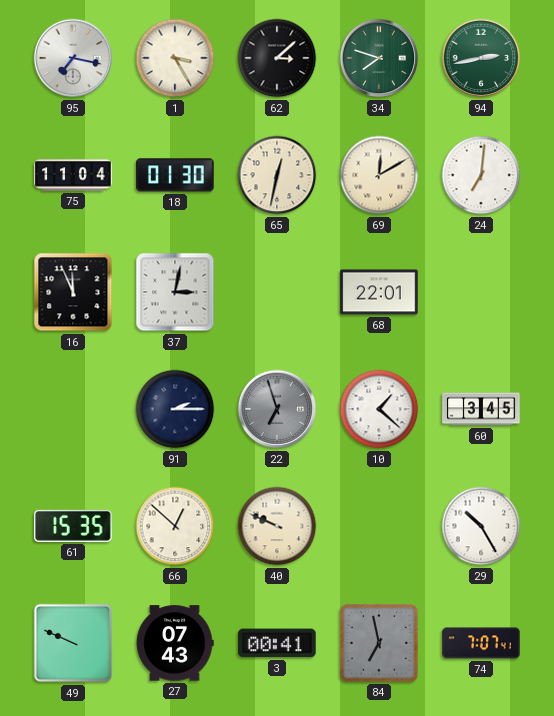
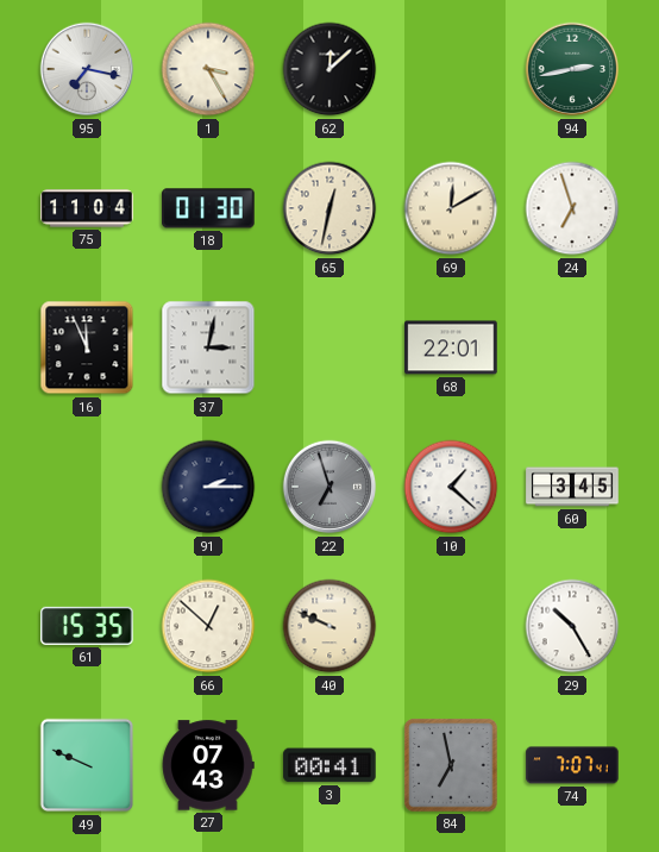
62: 3:08 -> 12:08
34: 7:48 -> none
24: 7:01 -> 6:57
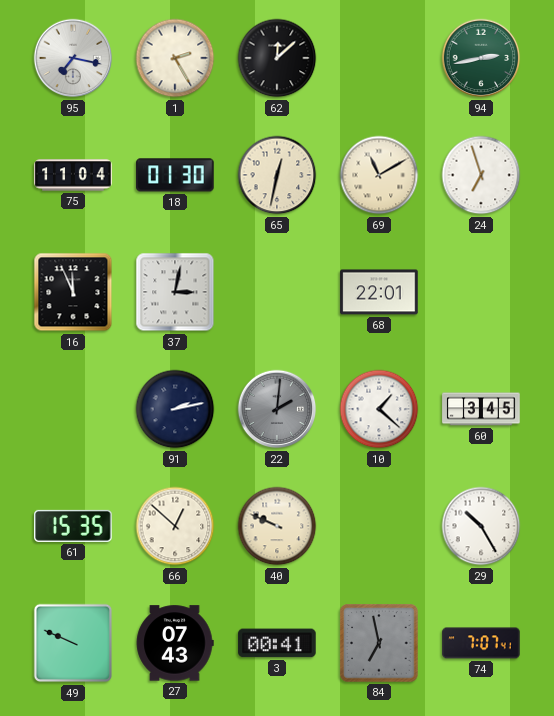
1: 3:25 -> 2:25
69: 12:10 -> 11:10
91: 2:15 -> 2:13
22: 6:57 -> 2:01
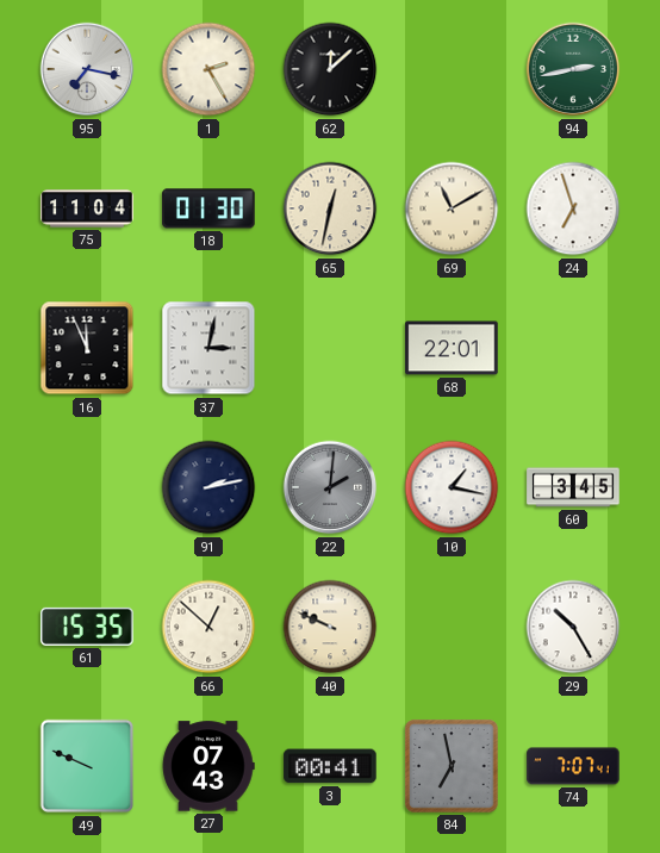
10: 1:22 -> 1:17
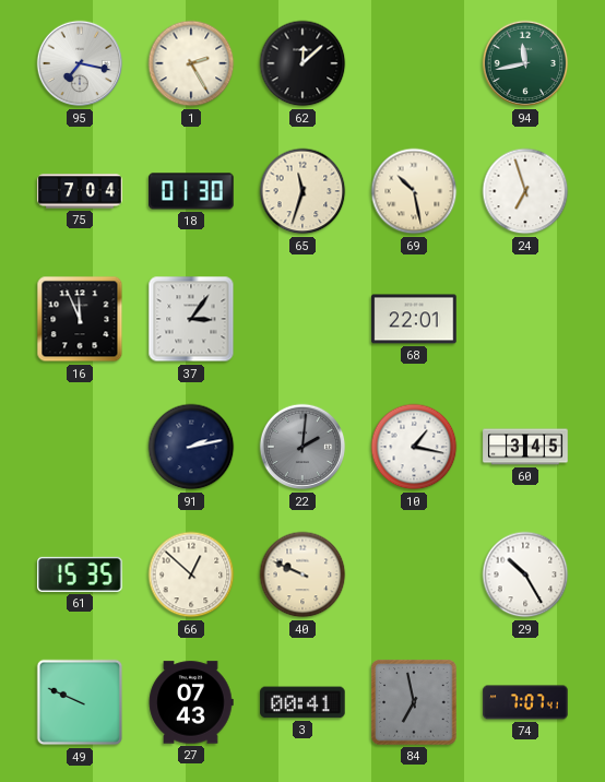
94: 2:43 -> 11:43
75: 11:04 -> 7:04
65: 12:32 -> 11:33
69: 11:10 -> 10:28
37: 3:02 -> 3:06
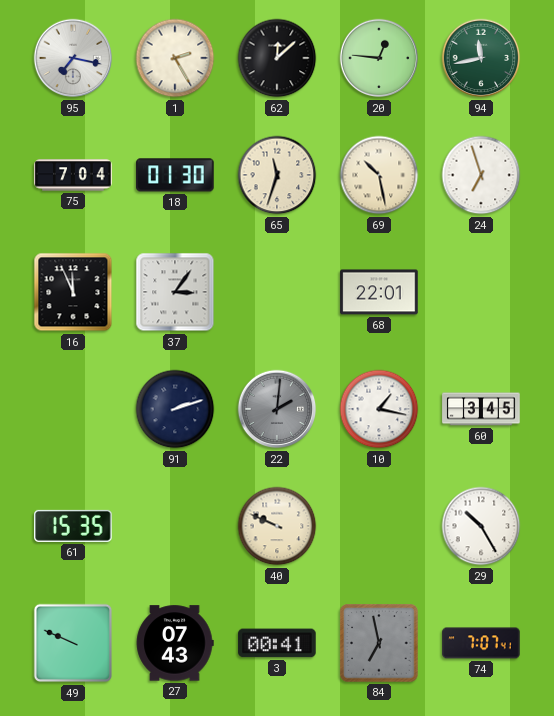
20: none -> 12:46
91: 2:13 -> 2:12
66: 12:52 -> none
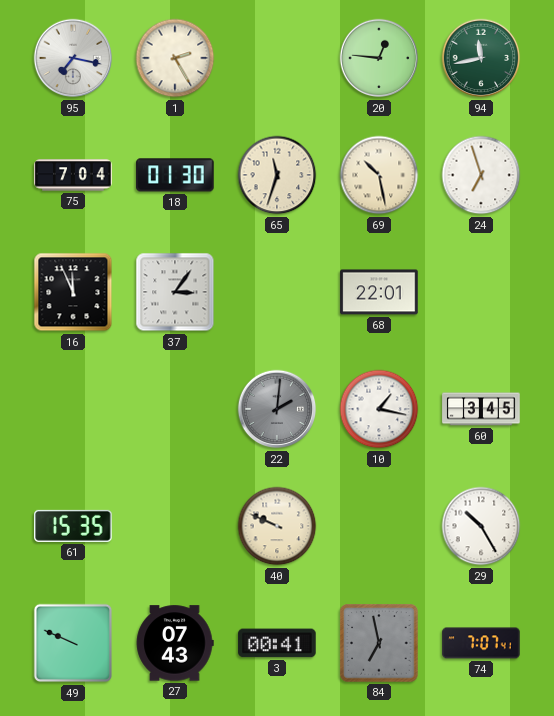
62: 12:08 -> none
91: 2:12 -> none
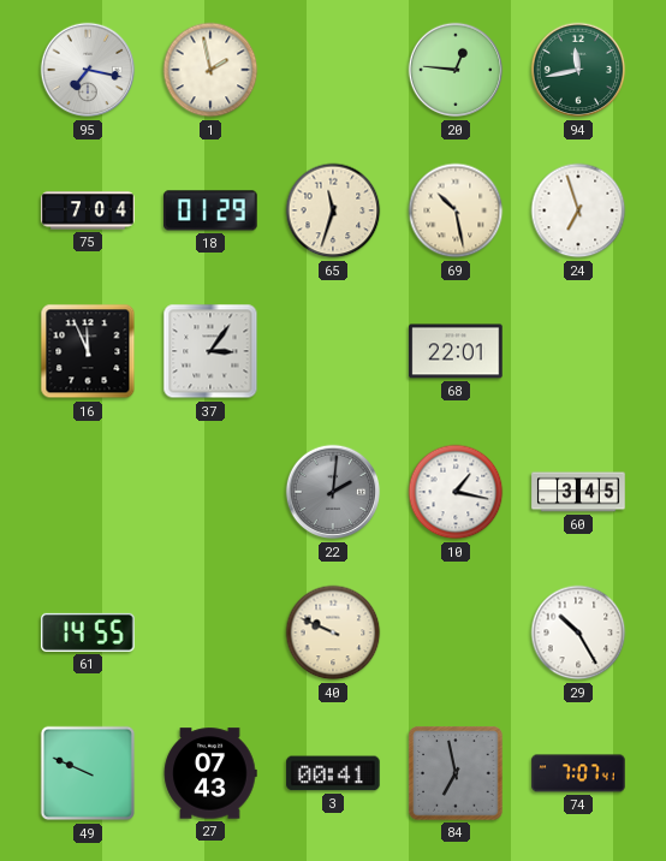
1: 2:25 -> 1:58
18: 01:30 -> 01:29
61: 15:35 -> 14:55
